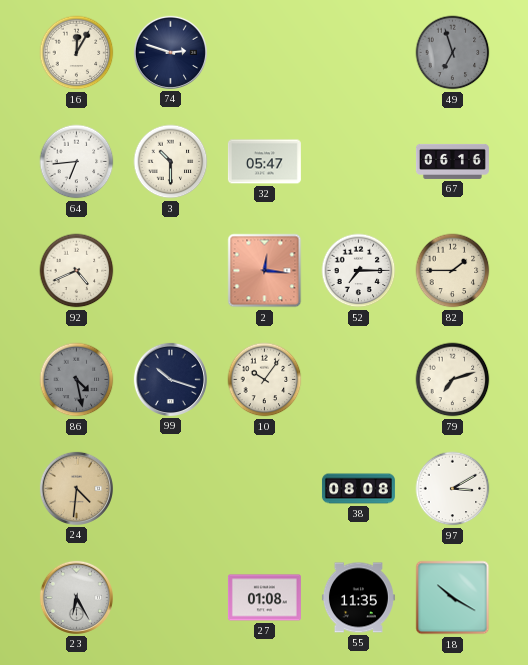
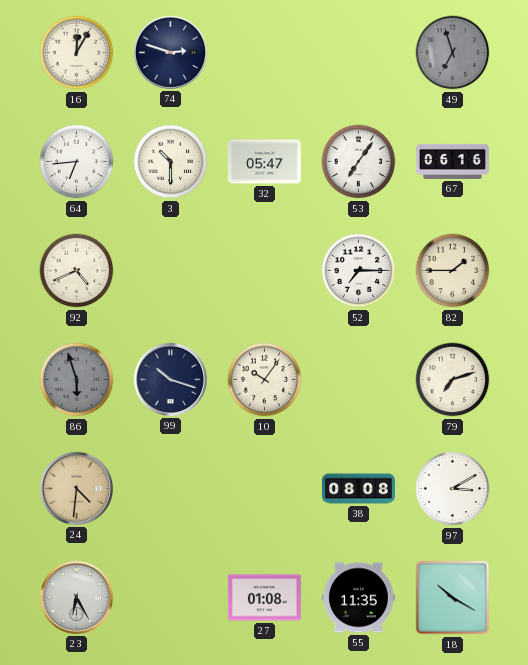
53: none -> 7:06
2: 12:16 -> none
86: 4:28 -> 5:57
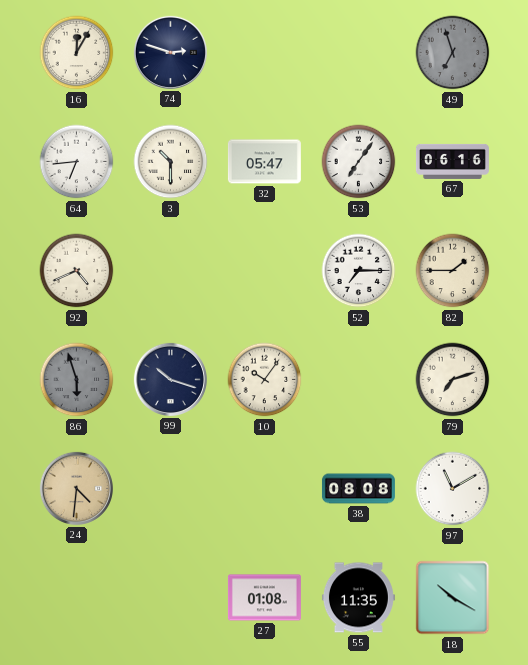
97: 3:10 -> 11:10
23: 6:25 -> none
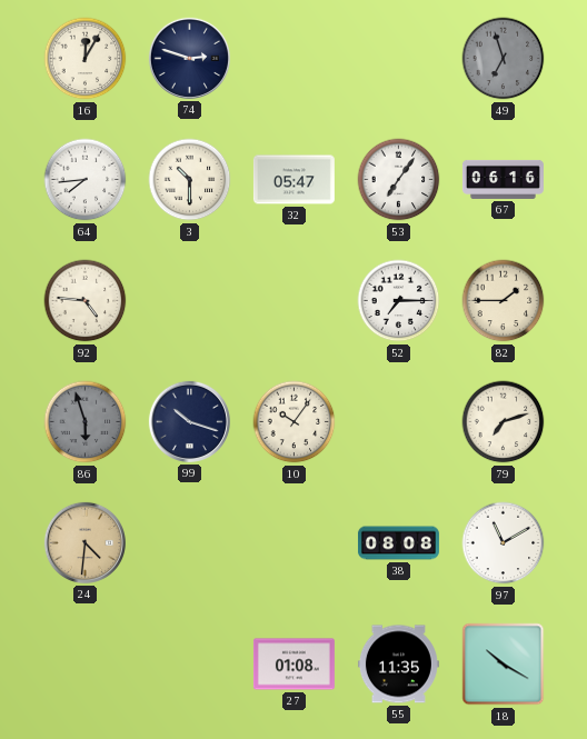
64: 6:44 -> 7:44
92: 4:41 -> 4:46
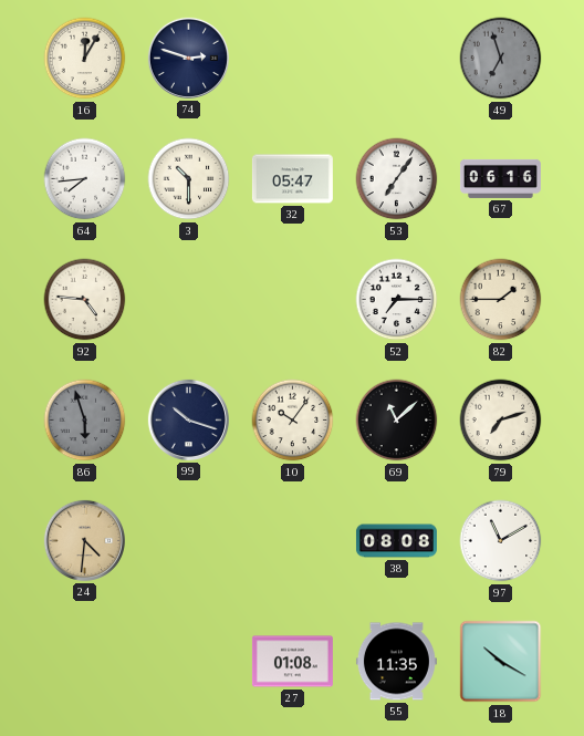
69: none -> 11:08
